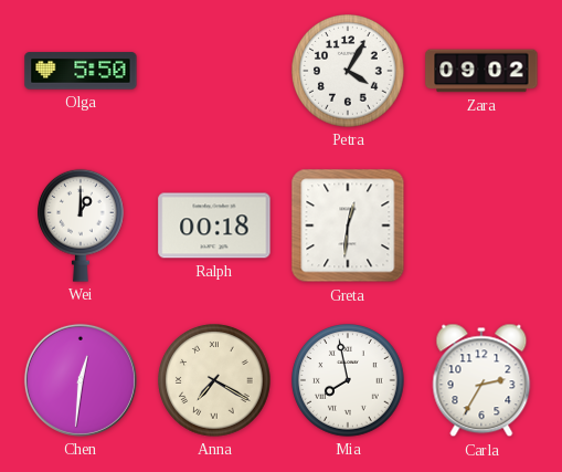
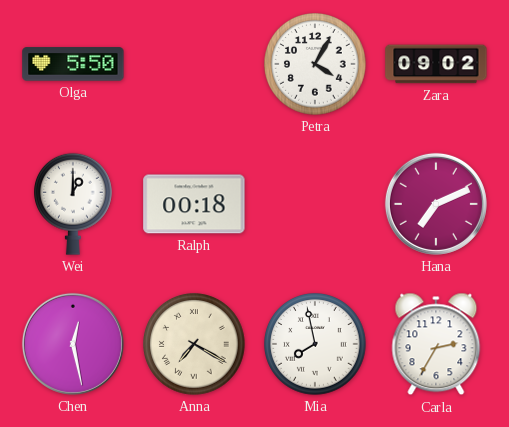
Greta: 12:31 -> none
Hana: none -> 7:11
Chen: 12:31 -> 12:28
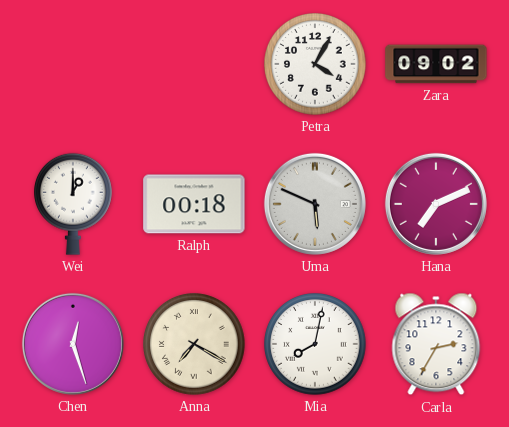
Olga: 5:50 -> none
Uma: none -> 5:49
Chen: 12:28 -> 12:27
Mia: 7:58 -> 8:02
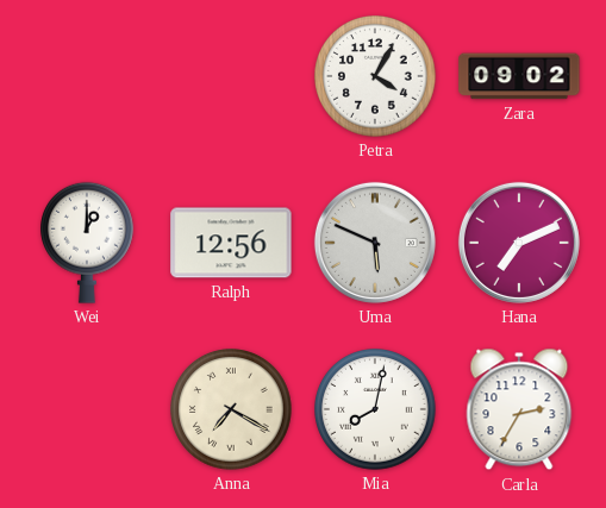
Ralph: 00:18 -> 12:56
Chen: 12:27 -> none
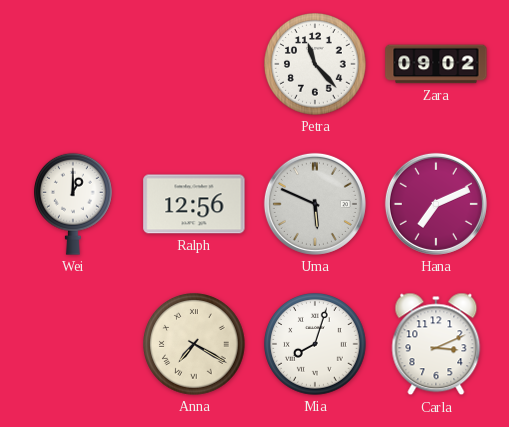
Petra: 4:05 -> 11:23
Mia: 8:02 -> 8:03
Carla: 2:35 -> 3:11
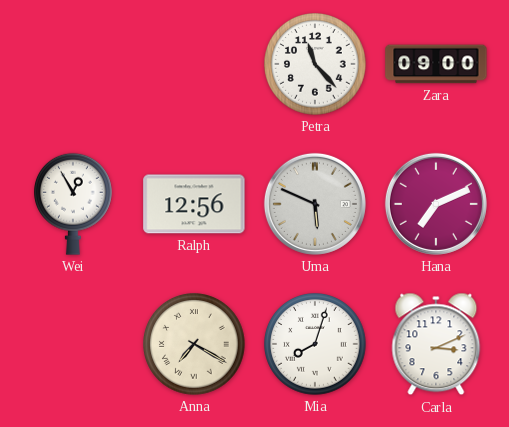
Zara: 09:02 -> 09:00
Wei: 1:00 -> 12:55
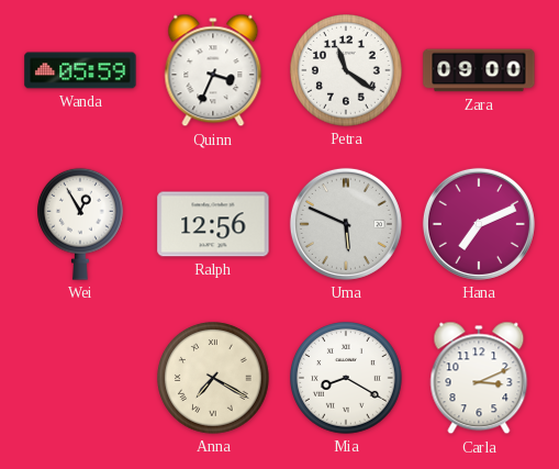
Wanda: none -> 05:59
Quinn: none -> 3:34
Petra: 11:23 -> 11:21
Mia: 8:03 -> 8:20
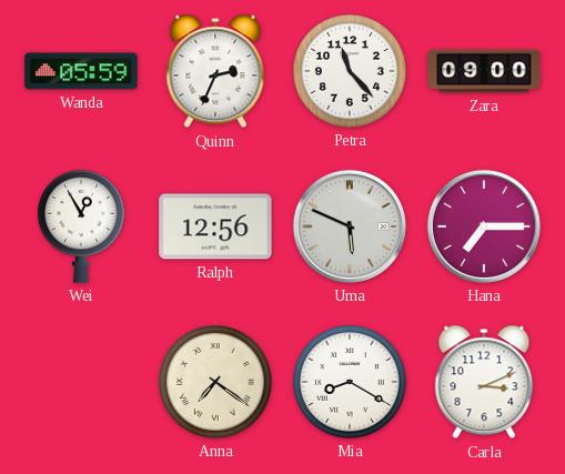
Quinn: 3:34 -> 2:34
Petra: 11:21 -> 11:23
Hana: 7:11 -> 7:15
Anna: 7:20 -> 7:21
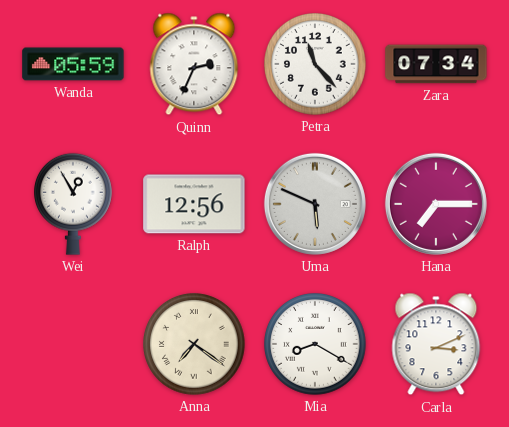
Zara: 09:00 -> 07:34
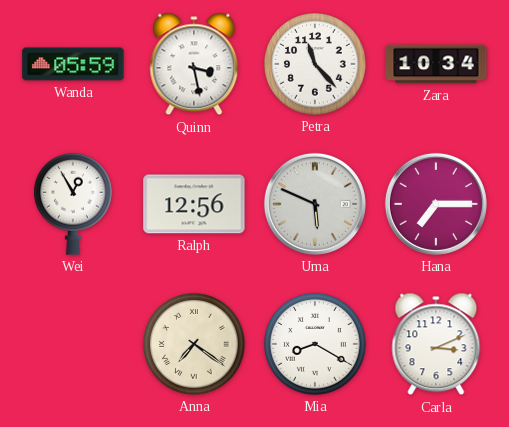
Quinn: 2:34 -> 3:28
Zara: 07:34 -> 10:34
